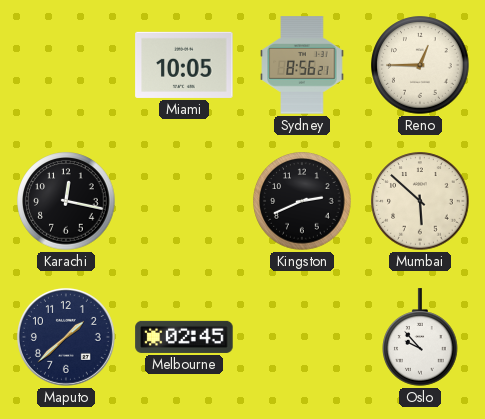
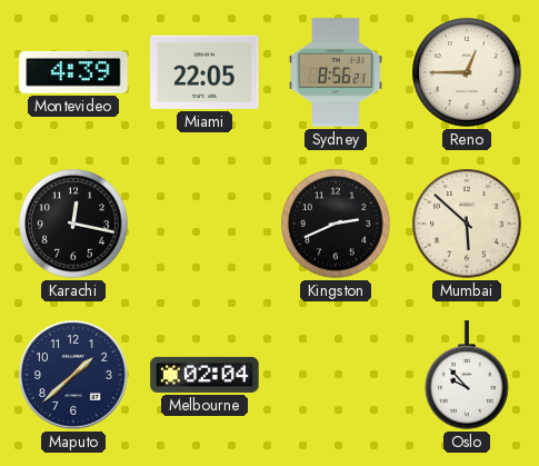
Montevideo: none -> 4:39
Miami: 10:05 -> 22:05
Melbourne: 02:45 -> 02:04
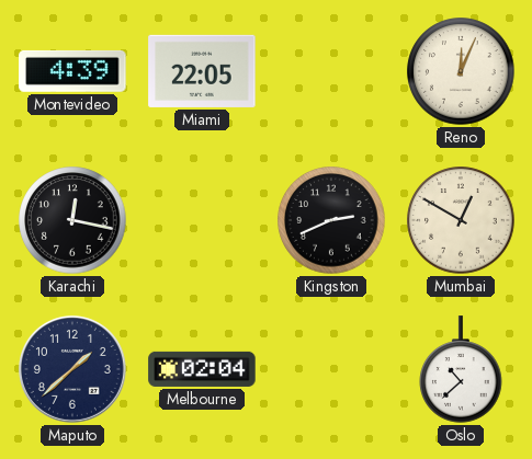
Sydney: 8:56 -> none
Reno: 12:45 -> 12:04
Mumbai: 5:52 -> 12:50
Oslo: 9:53 -> 10:38
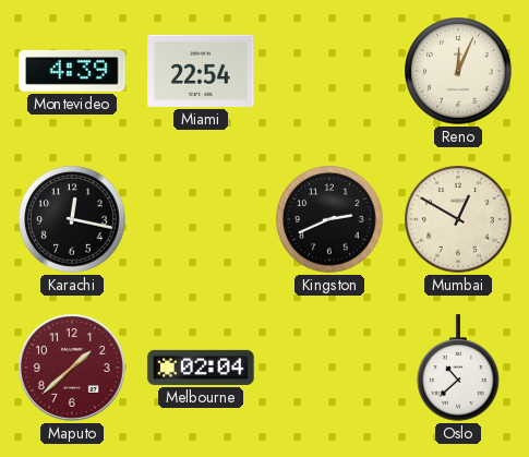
Miami: 22:05 -> 22:54
Maputo dial: navy -> burgundy
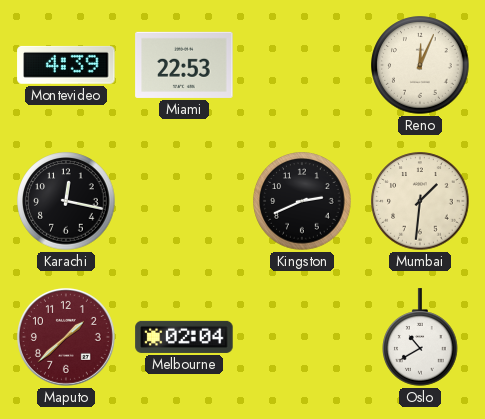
Miami: 22:54 -> 22:53
Mumbai: 12:50 -> 1:31
Oslo: 10:38 -> 10:40
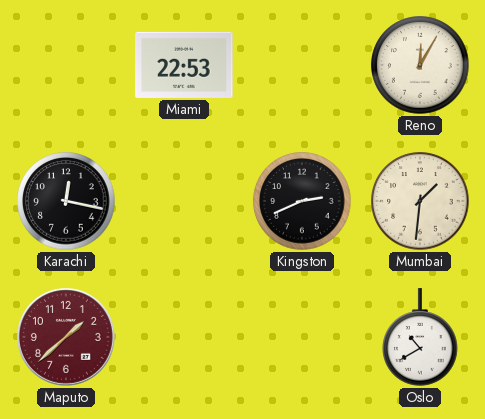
Montevideo: 4:39 -> none
Reno: 12:04 -> 12:05
Melbourne: 02:04 -> none
